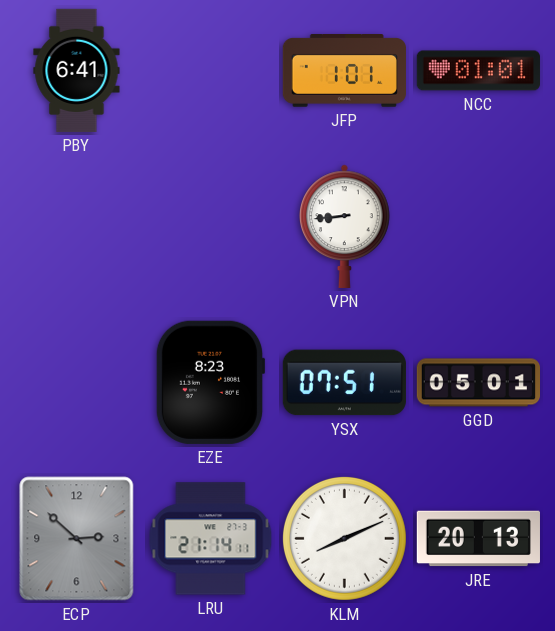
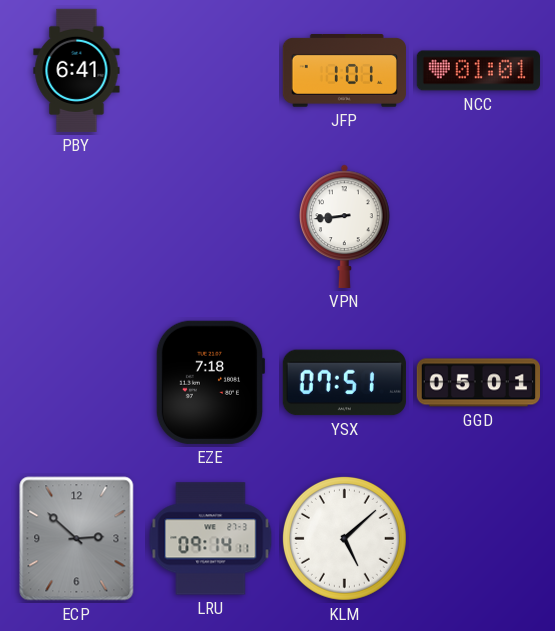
EZE: 8:23 -> 7:18
LRU: 21:14 -> 09:14
KLM: 8:11 -> 5:08
JRE: 20:13 -> none
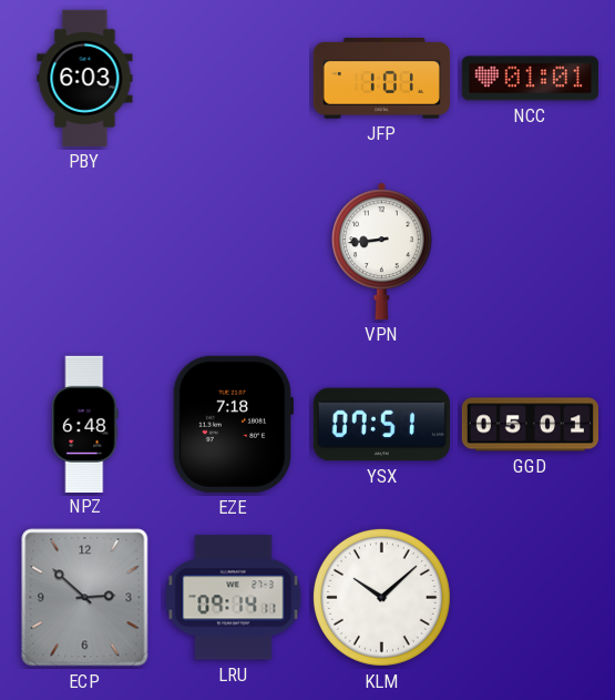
PBY: 6:41 -> 6:03
NPZ: none -> 6:48
KLM: 5:08 -> 10:08
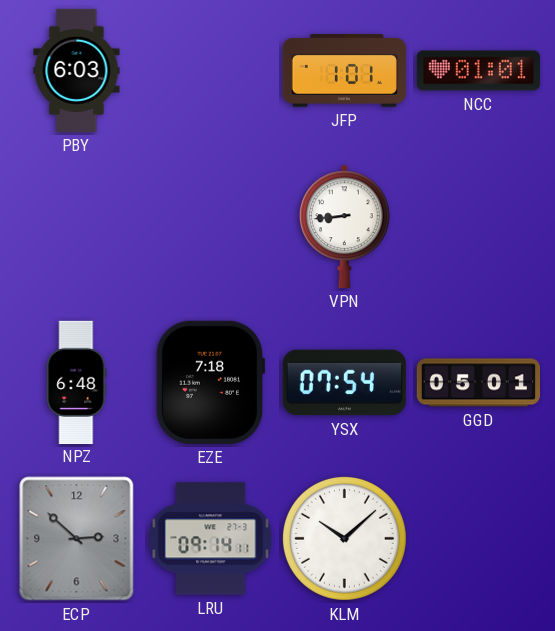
YSX: 07:51 -> 07:54
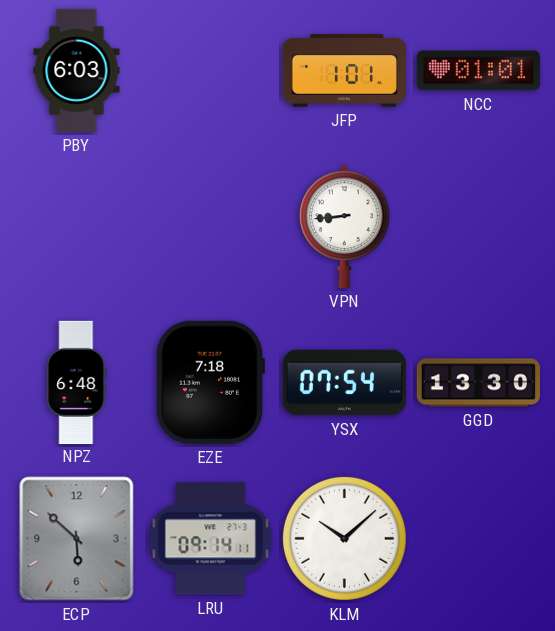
GGD: 05:01 -> 13:30
ECP: 2:52 -> 5:52
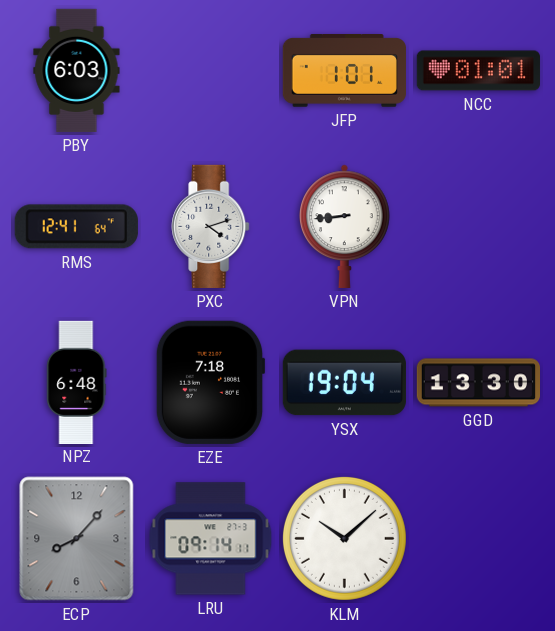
RMS: none -> 12:41
PXC: none -> 4:12
YSX: 07:54 -> 19:04
ECP: 5:52 -> 8:07
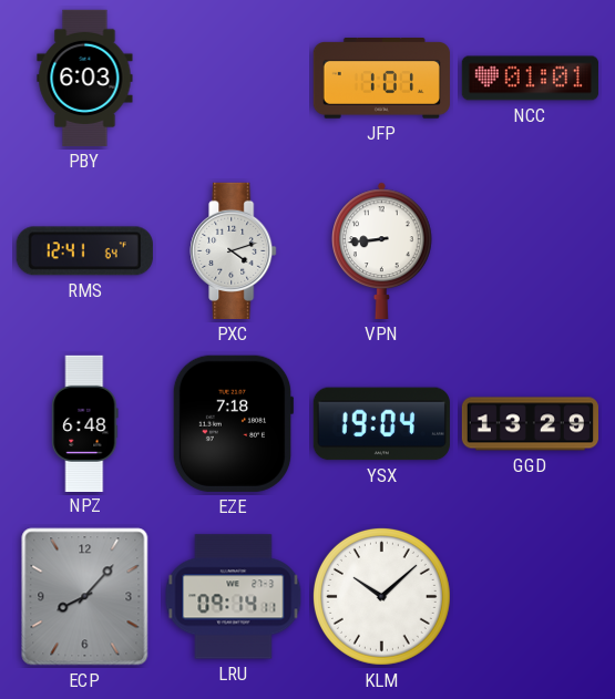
GGD: 13:30 -> 13:29
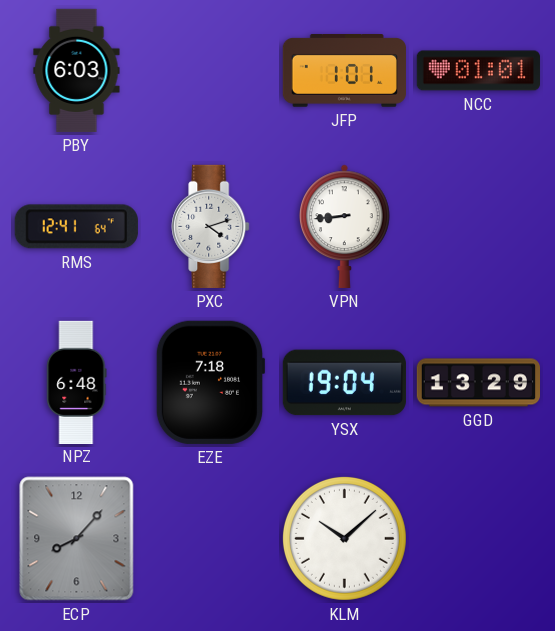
LRU: 09:14 -> none
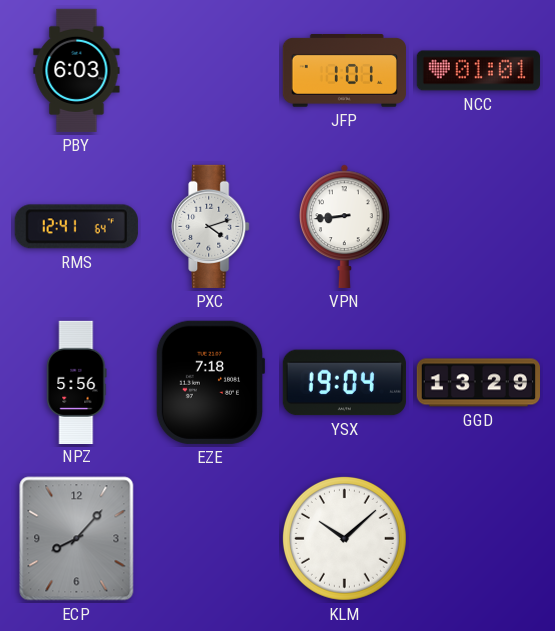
NPZ: 6:48 -> 5:56
